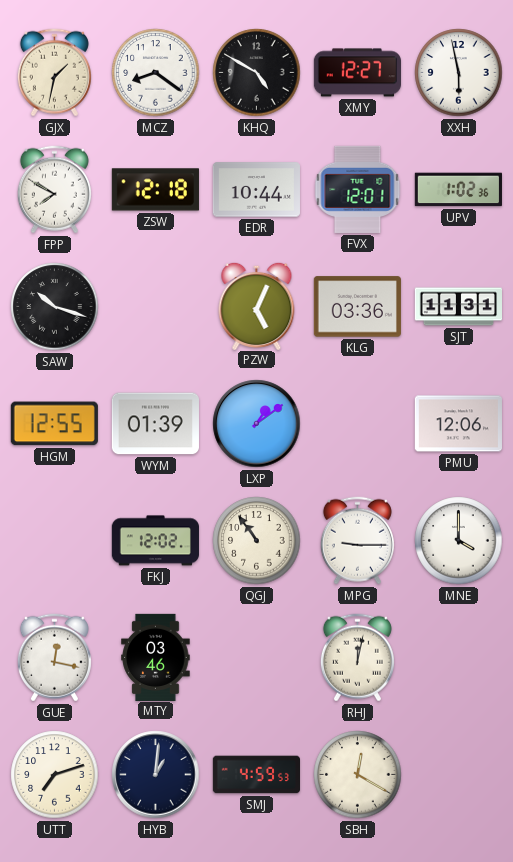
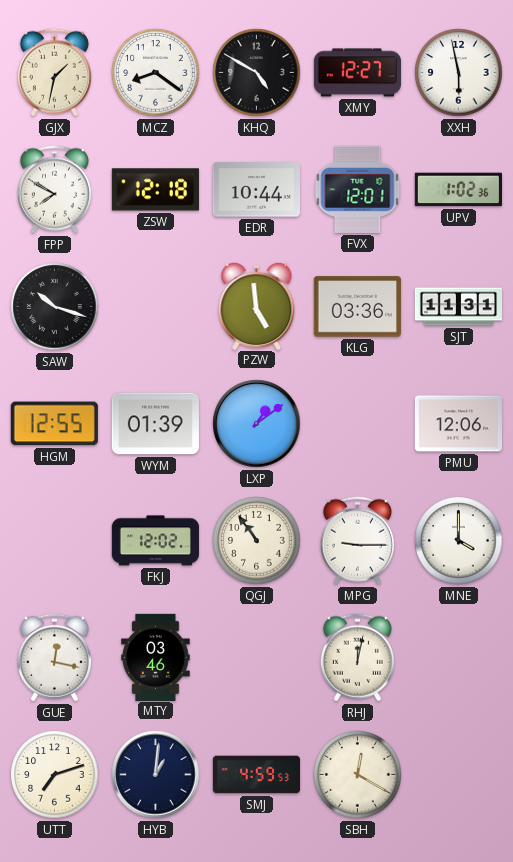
PZW: 5:04 -> 4:59
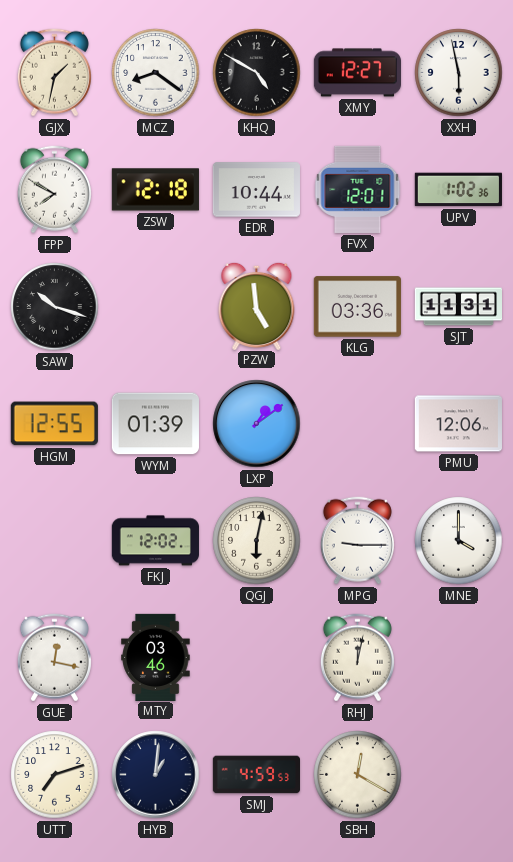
QGJ: 10:54 -> 6:02
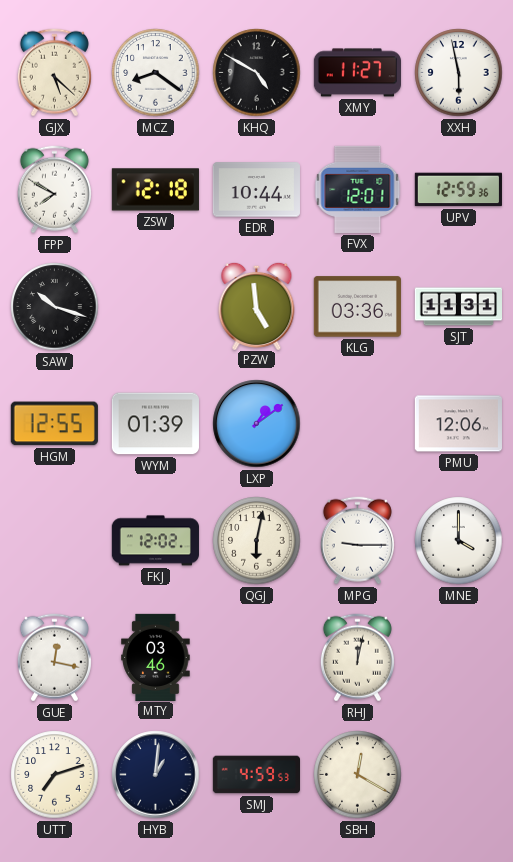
GJX: 1:32 -> 5:22
XMY: 12:27 -> 11:27
UPV: 1:02 -> 12:59
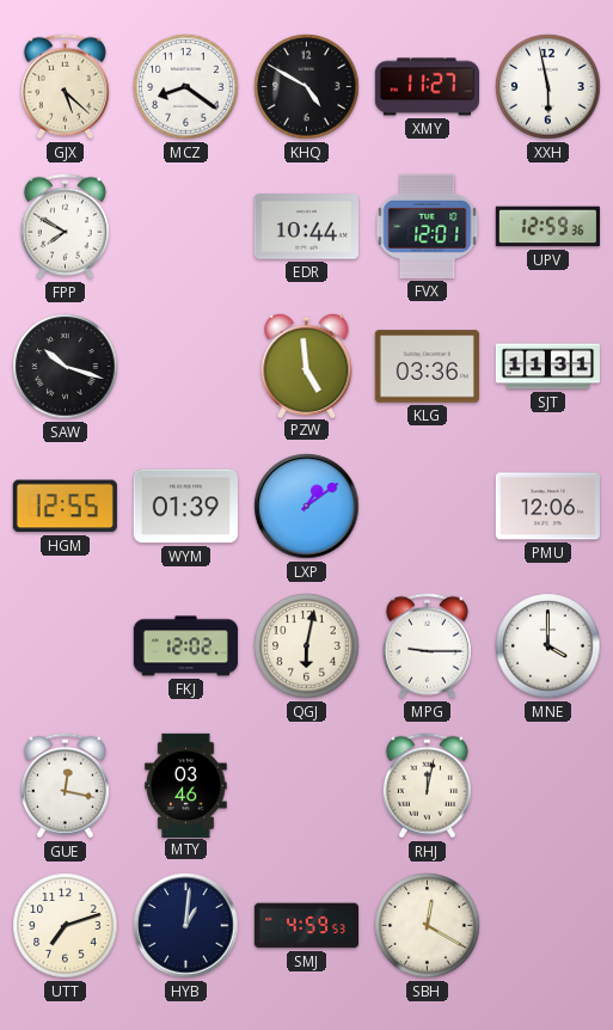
ZSW: 12:18 -> none
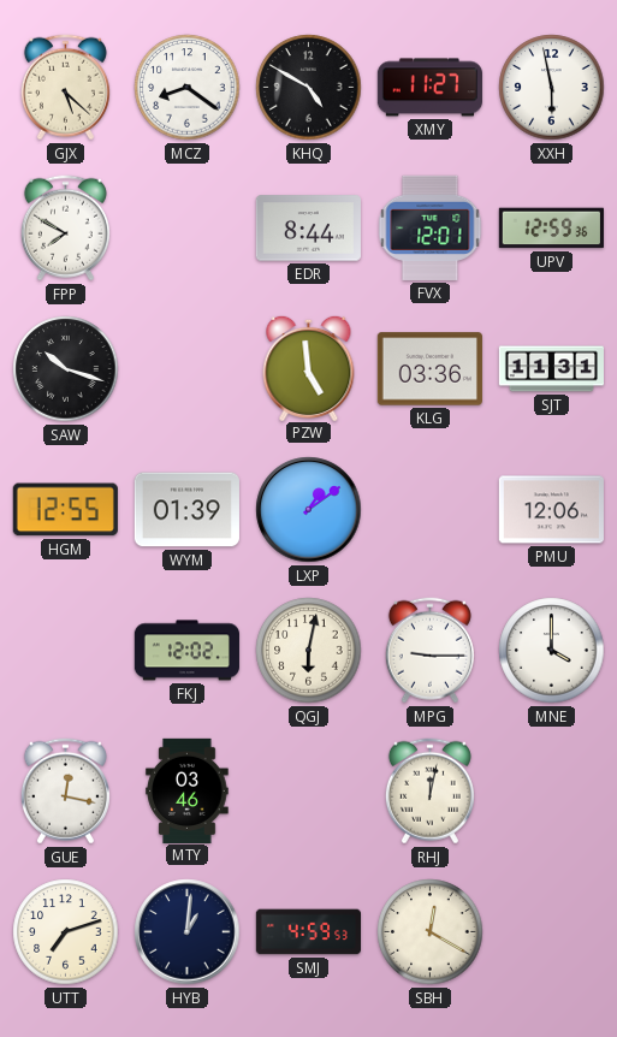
EDR: 10:44 -> 8:44
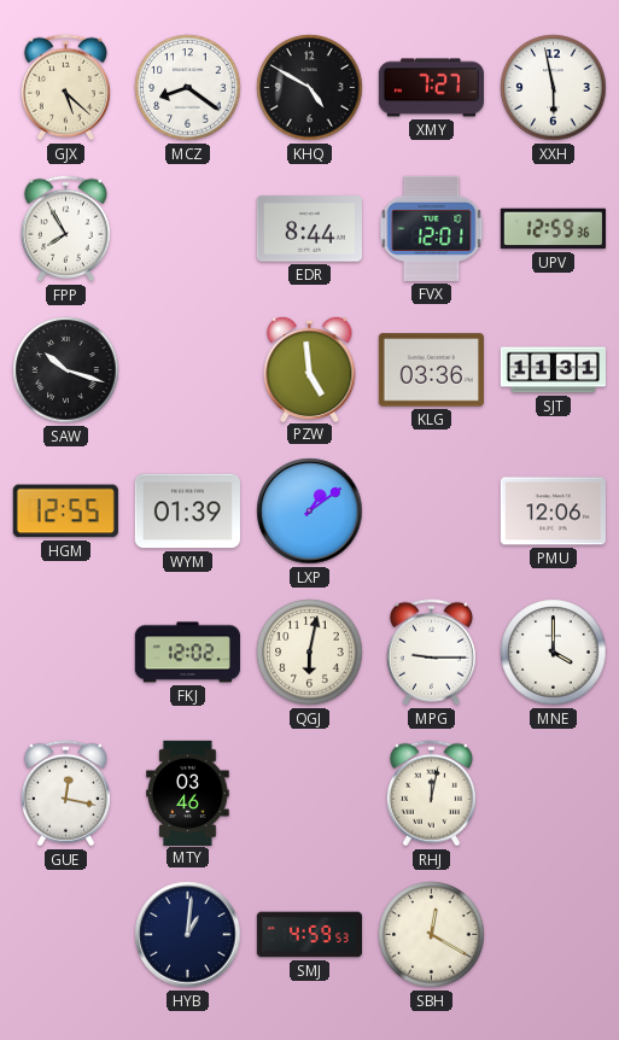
XMY: 11:27 -> 7:27
FPP: 7:50 -> 7:55
UTT: 7:12 -> none
